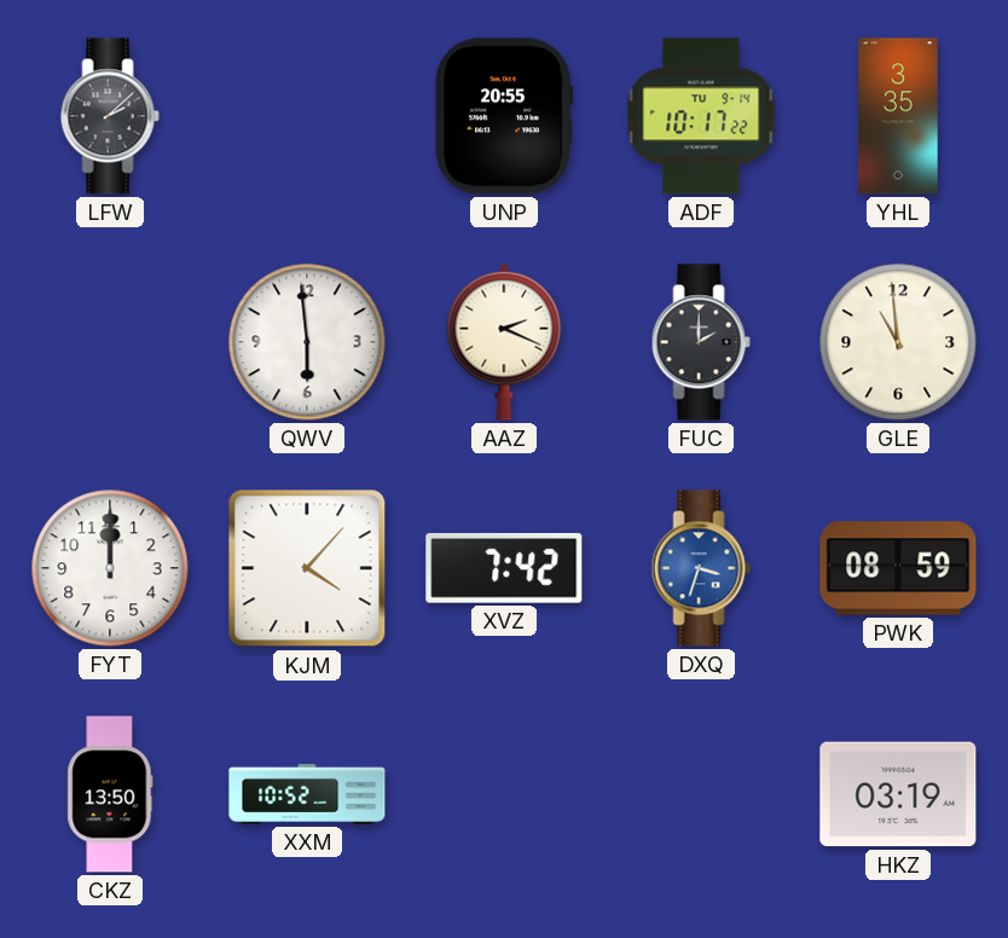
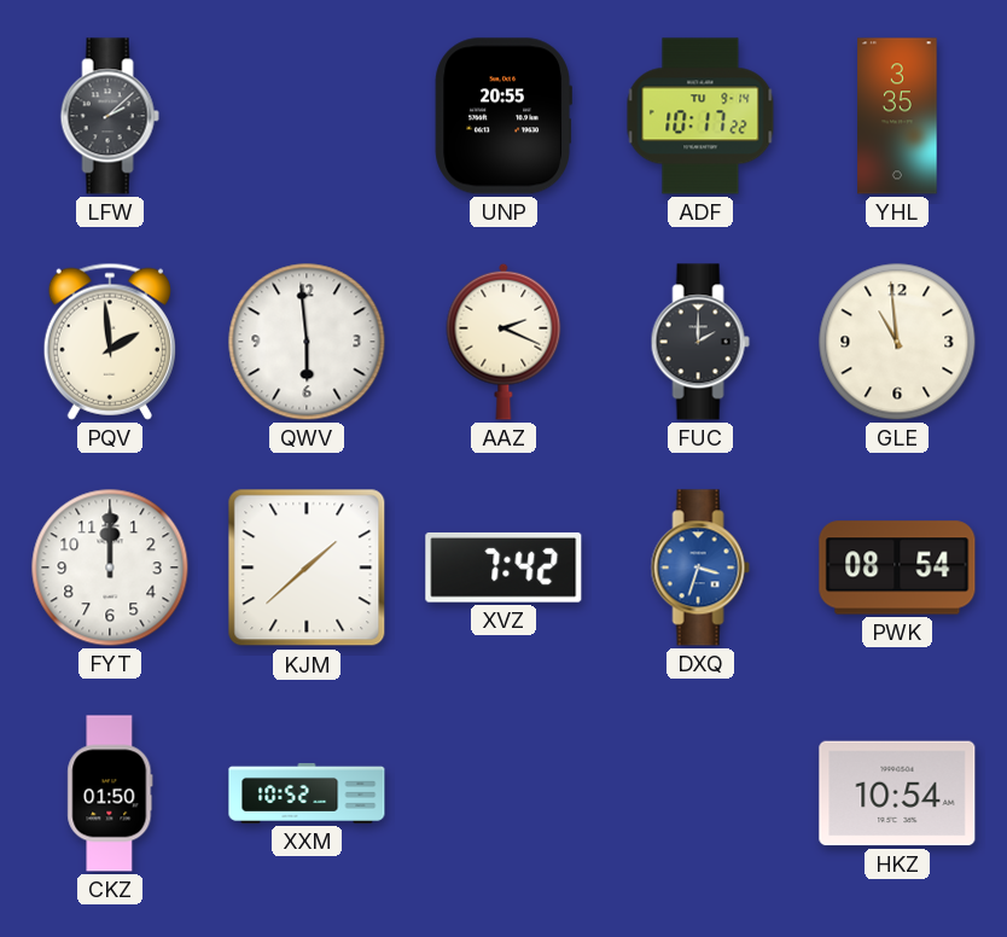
PQV: none -> 1:59
KJM: 4:07 -> 1:38
PWK: 08:59 -> 08:54
CKZ: 13:50 -> 01:50
HKZ: 03:19 -> 10:54
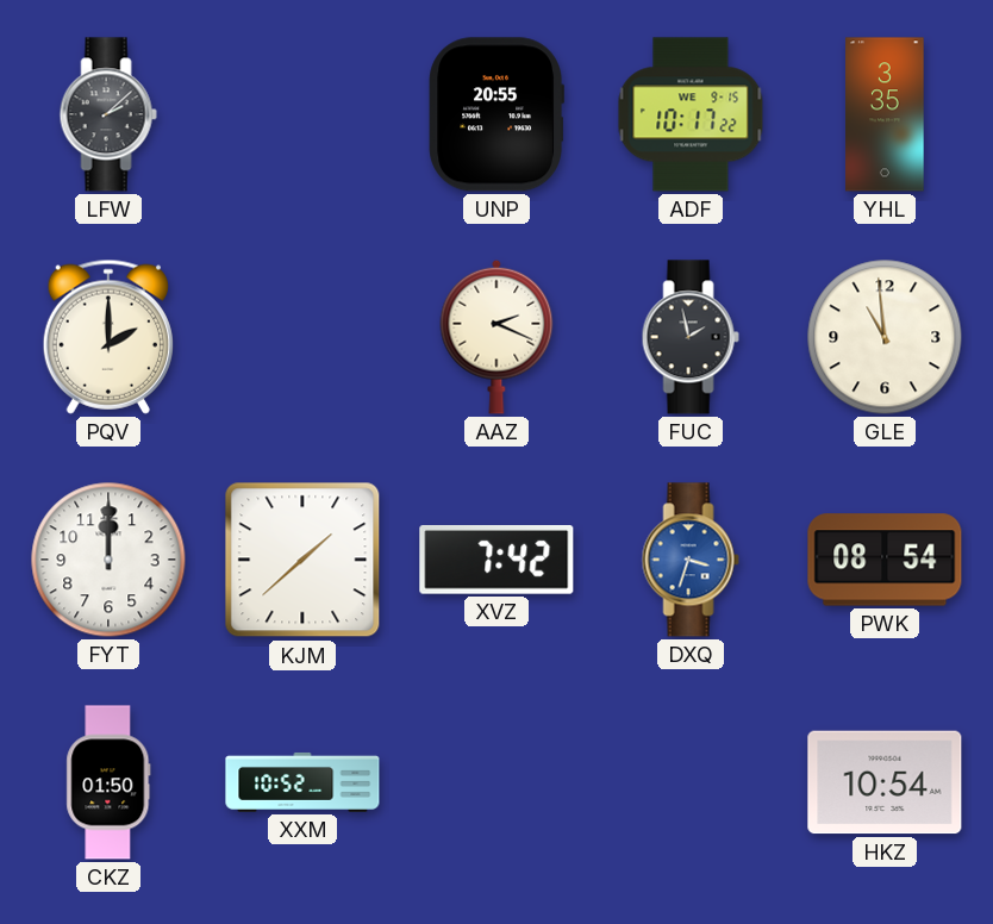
ADF date: TU 9-14 -> WE 9-15
PQV: 1:59 -> 2:00
QWV: 5:59 -> none
FUC: 2:00 -> 1:58
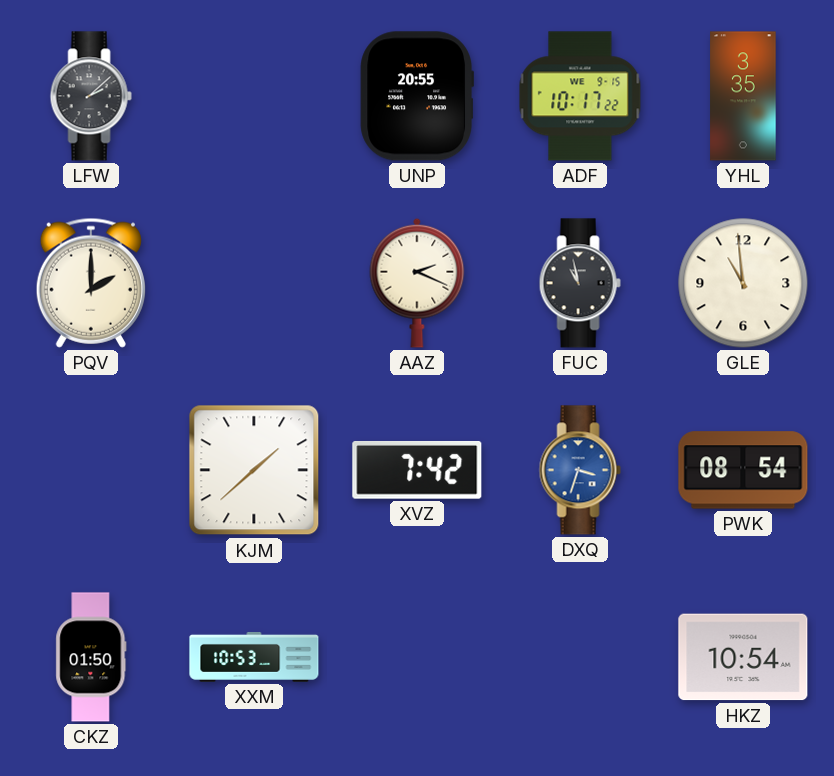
FUC: 1:58 -> 10:58
FYT: 12:00 -> none
XXM: 10:52 -> 10:53
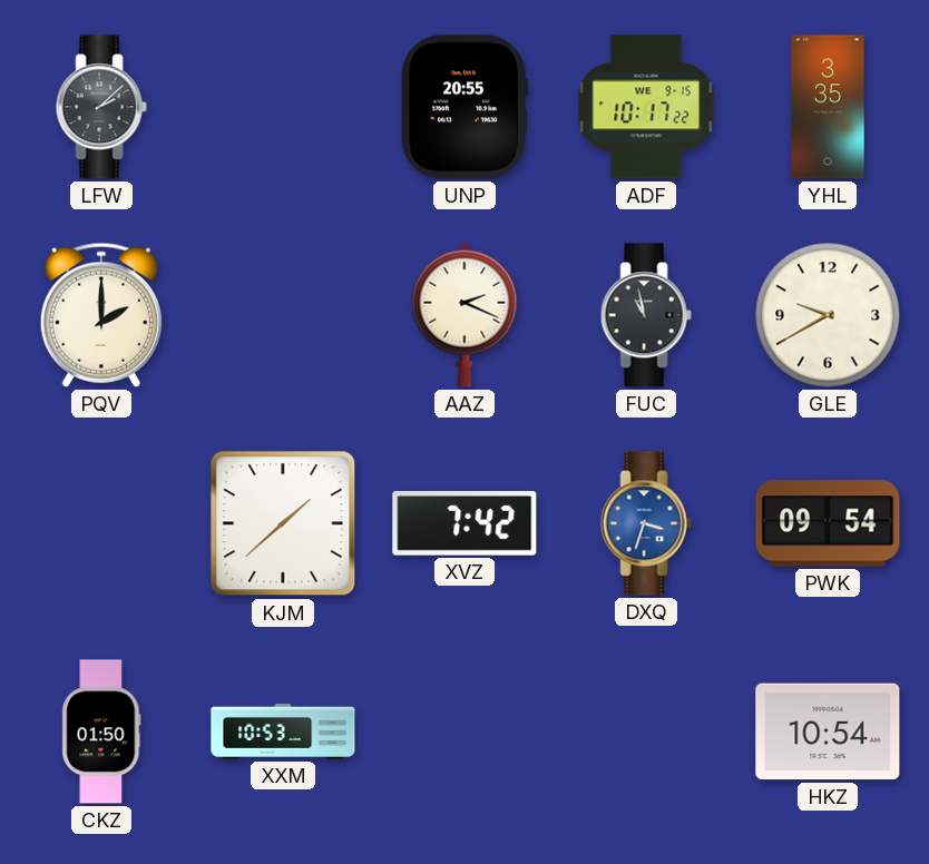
GLE: 10:59 -> 9:40
PWK: 08:54 -> 09:54
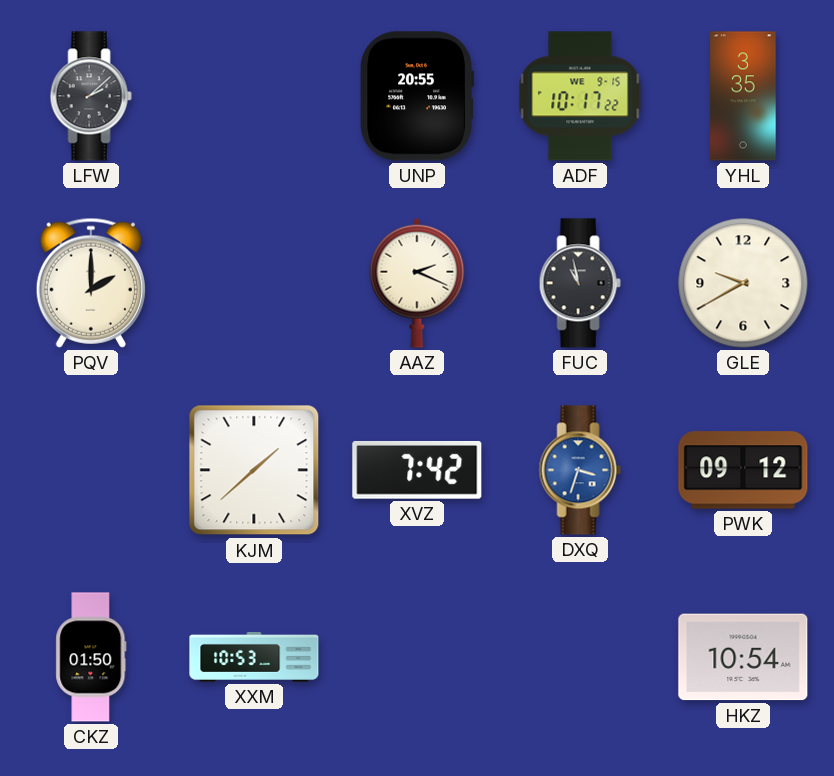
PWK: 09:54 -> 09:12
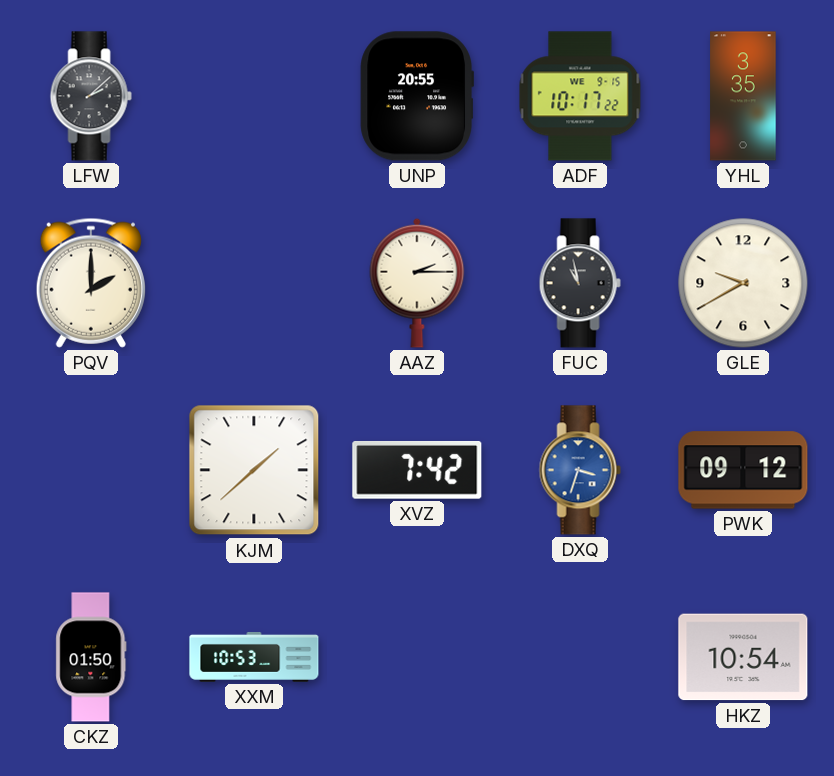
AAZ: 2:19 -> 2:15
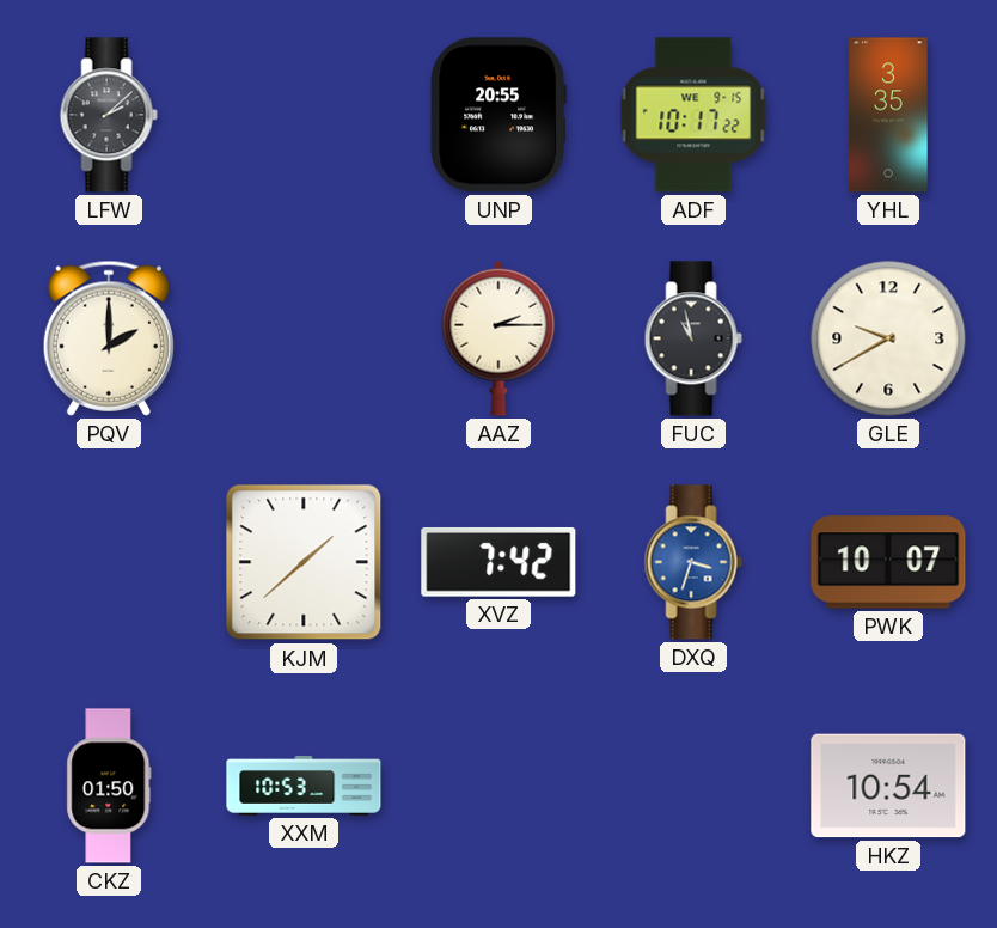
PWK: 09:12 -> 10:07
